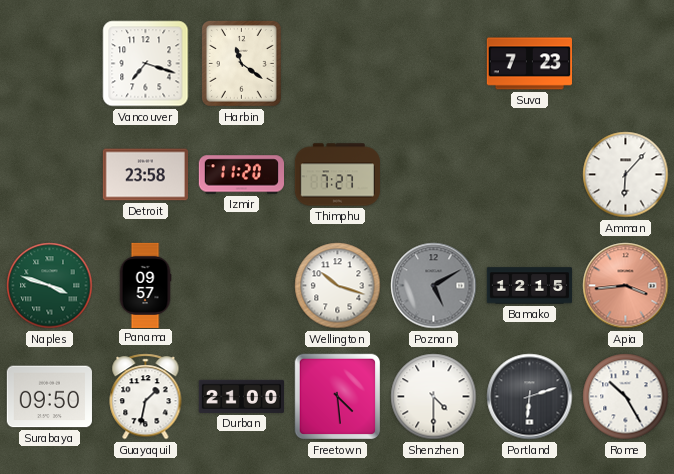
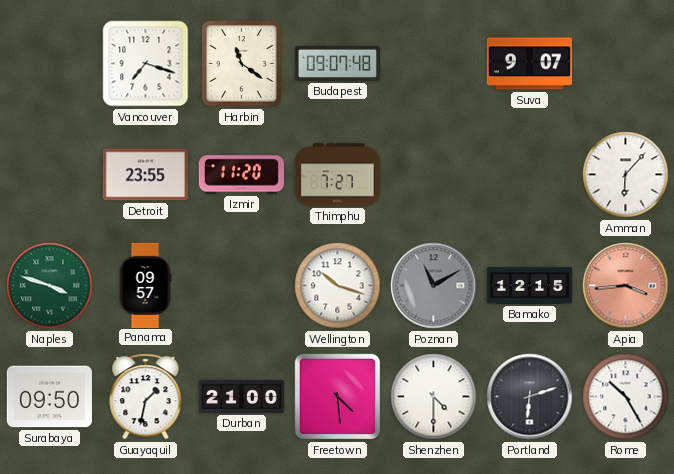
Budapest: none -> 09:07
Suva: 7:23 -> 9:07
Detroit: 23:58 -> 23:55
Poznan: 5:10 -> 11:10
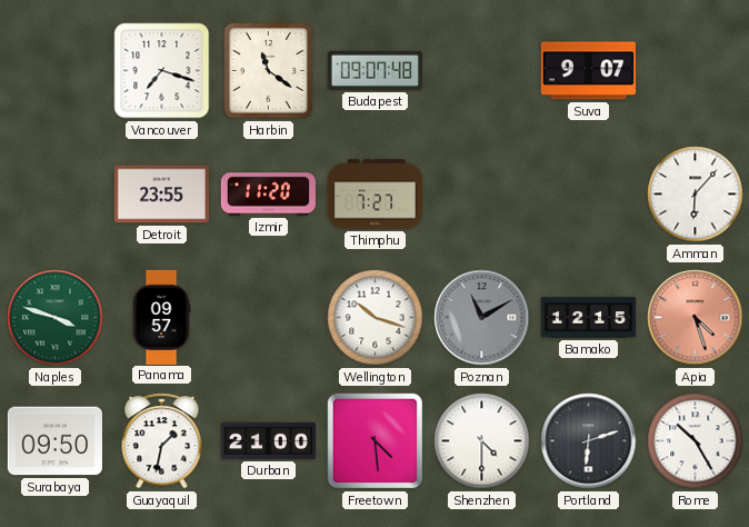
Apia: 3:44 -> 4:27
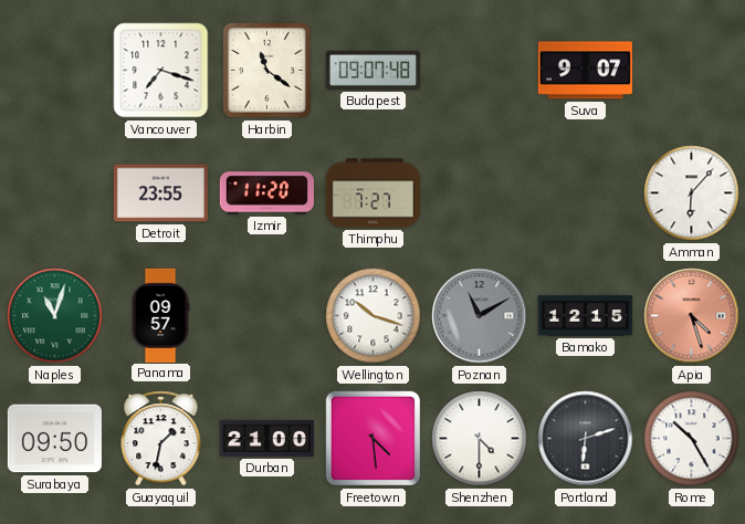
Naples: 3:48 -> 11:03
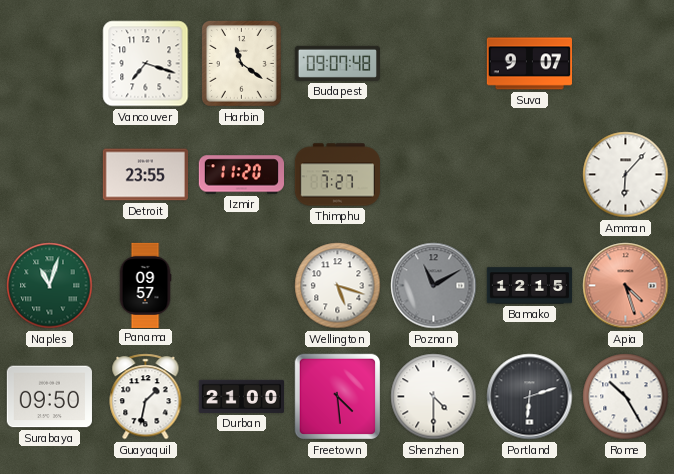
Wellington: 10:18 -> 5:18
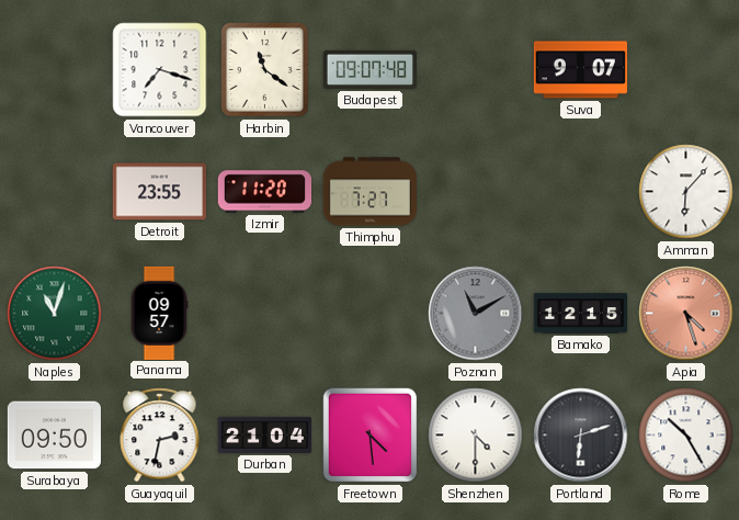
Wellington: 5:18 -> none
Guayaquil: 1:32 -> 2:32
Durban: 21:00 -> 21:04
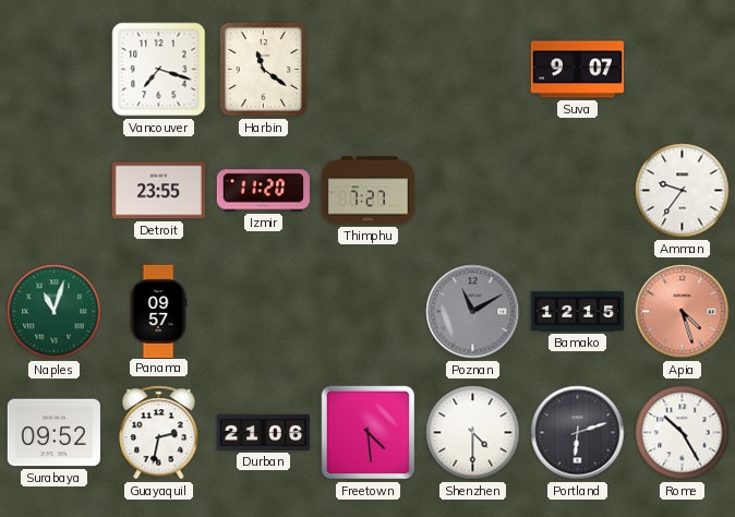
Budapest: 09:07 -> none
Amman: 6:07 -> 9:36
Surabaya: 09:50 -> 09:52
Durban: 21:04 -> 21:06
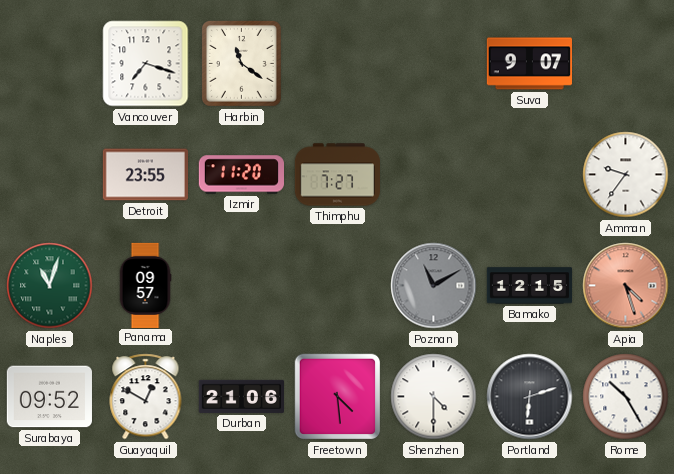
Guayaquil: 2:32 -> 12:50
